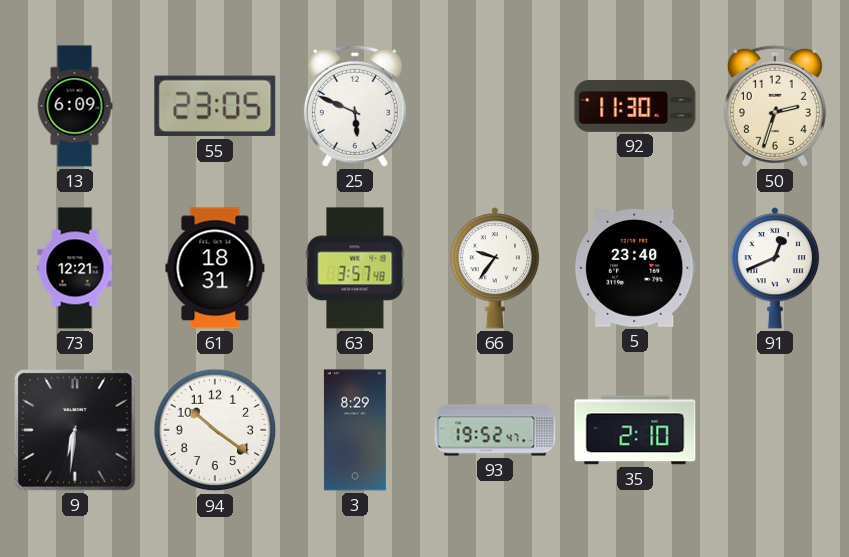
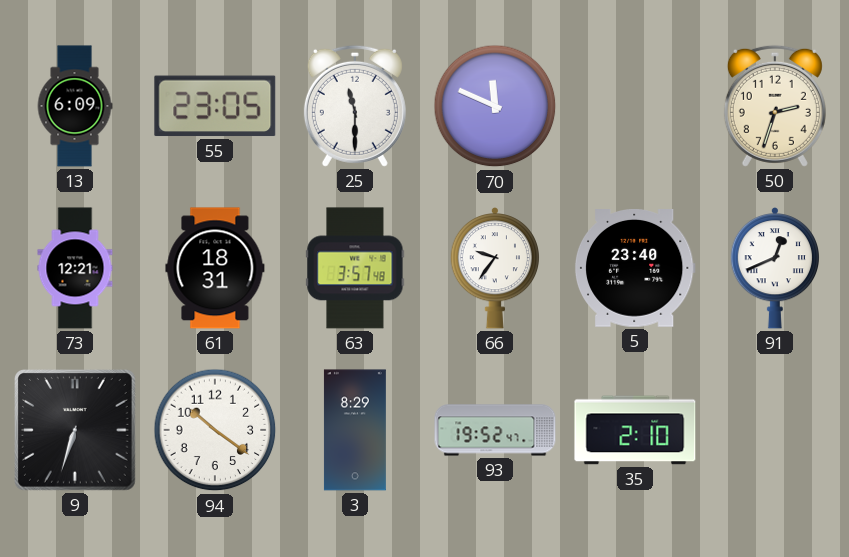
25: 5:49 -> 11:30
70: none -> 11:49
92: 11:30 -> none
9: 6:31 -> 6:33
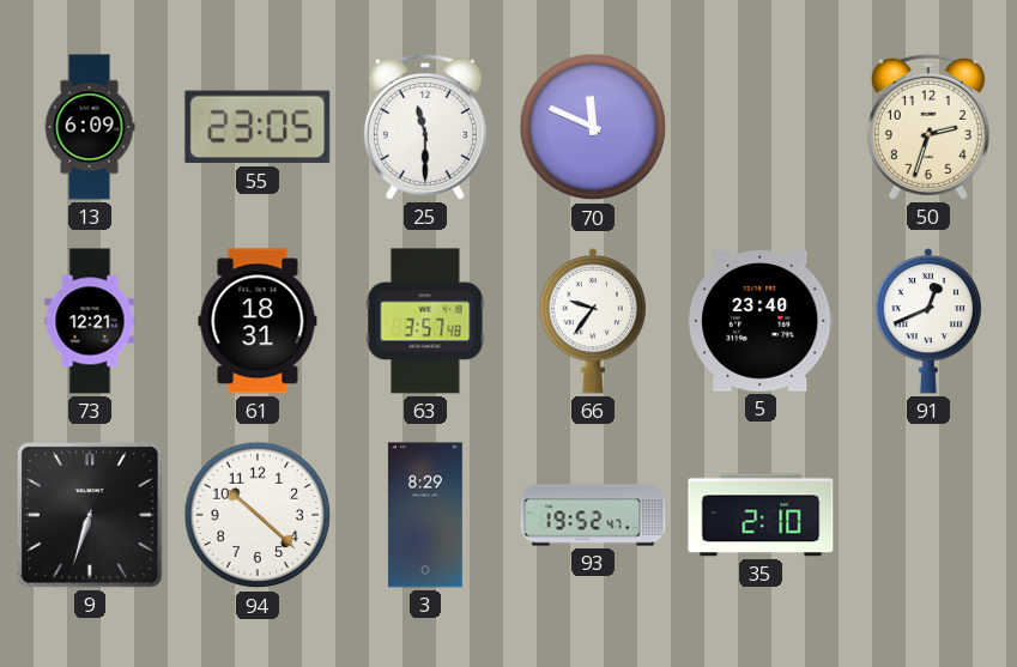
94: 10:21 -> 10:22
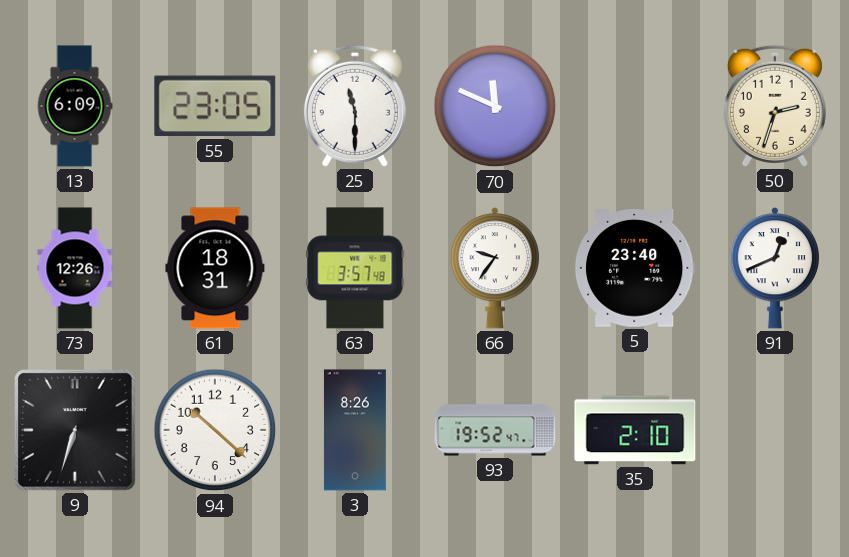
73: 12:21 -> 12:26
3: 8:29 -> 8:26
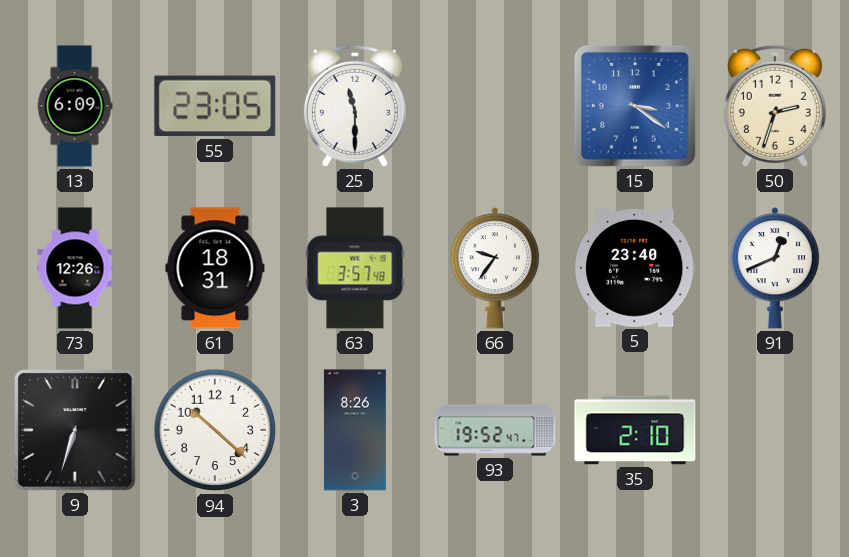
70: 11:49 -> none
15: none -> 3:21
